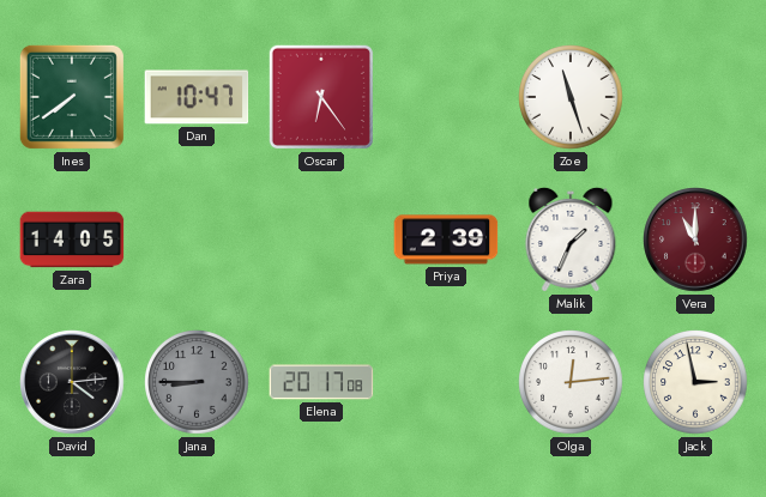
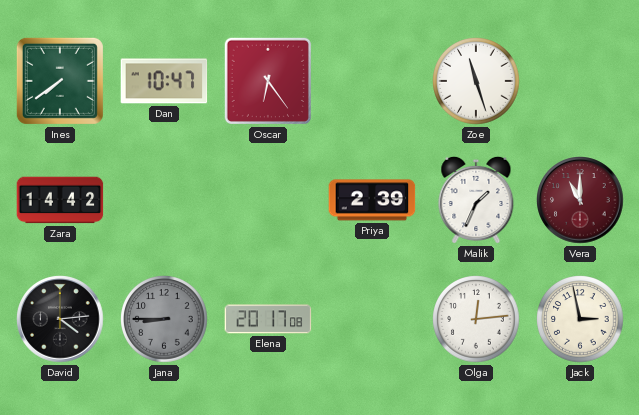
Zara: 14:05 -> 14:42
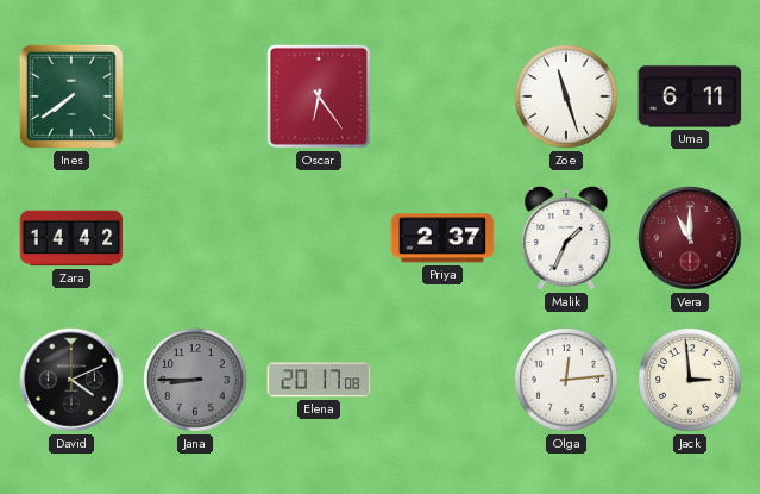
Dan: 10:47 -> none
Uma: none -> 6:11
Priya: 2:39 -> 2:37
David: 4:14 -> 4:11
Jack: 2:58 -> 2:59
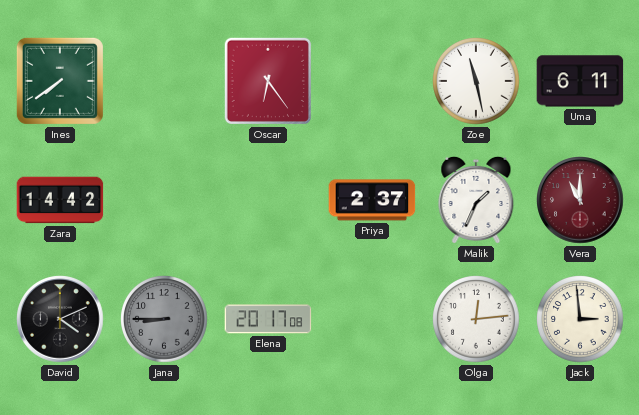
Zoe: 11:27 -> 11:28
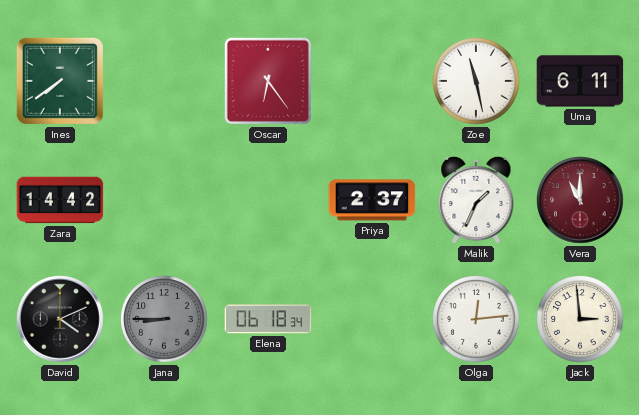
Elena: 20:17 -> 06:18
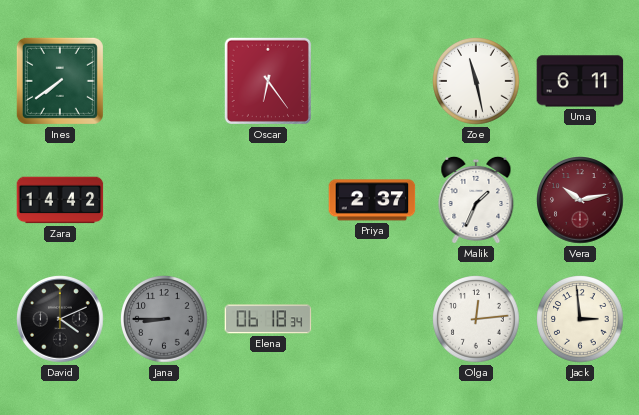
Vera: 11:00 -> 10:13
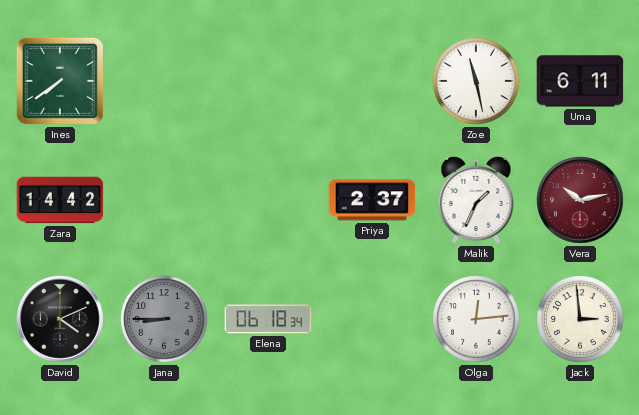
Oscar: 6:24 -> none
